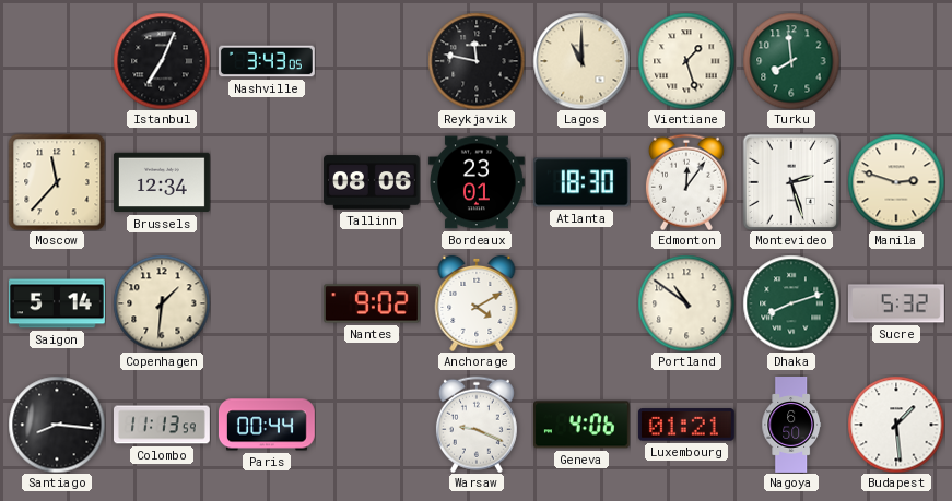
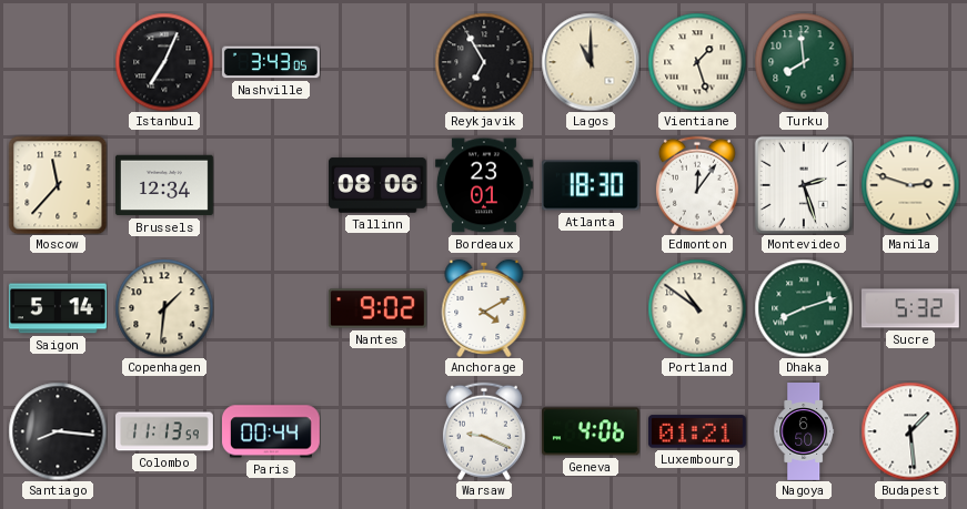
Reykjavik: 11:47 -> 6:55
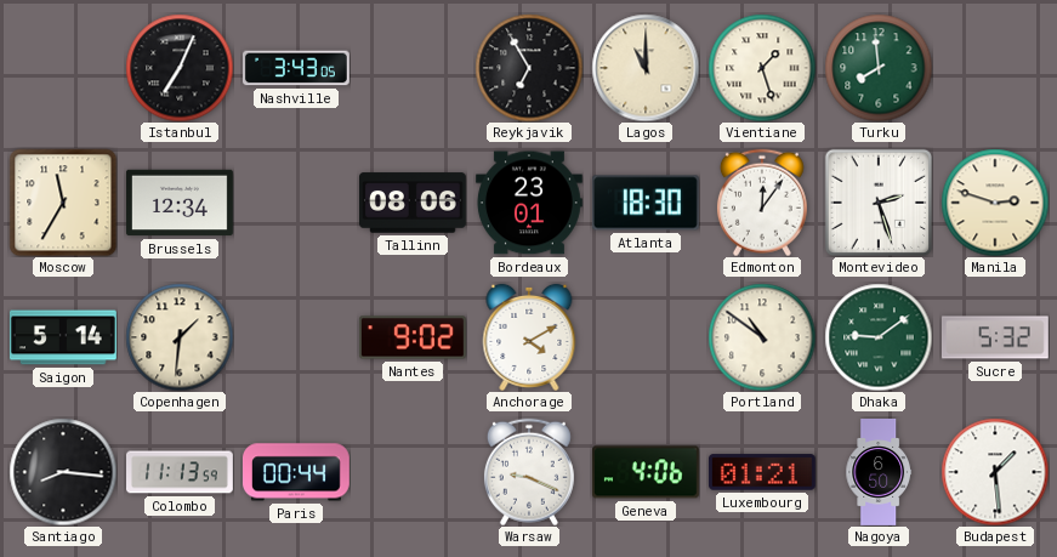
Moscow: 11:37 -> 11:35
Dhaka: 8:12 -> 9:09
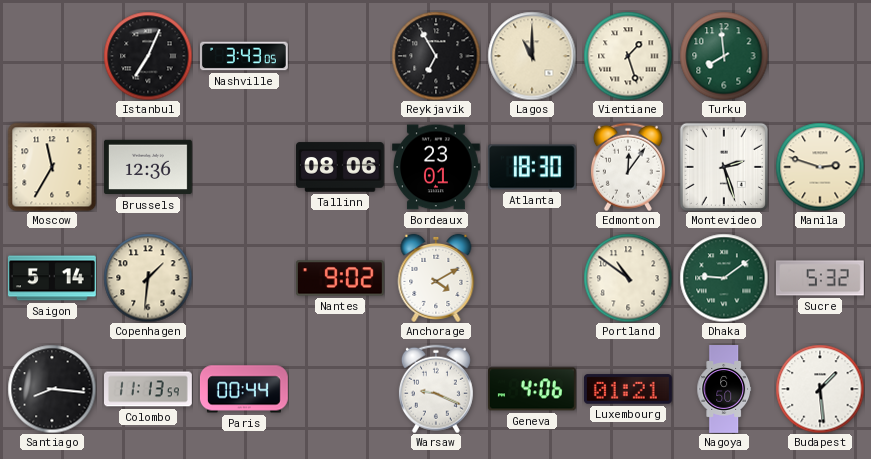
Brussels: 12:34 -> 12:36
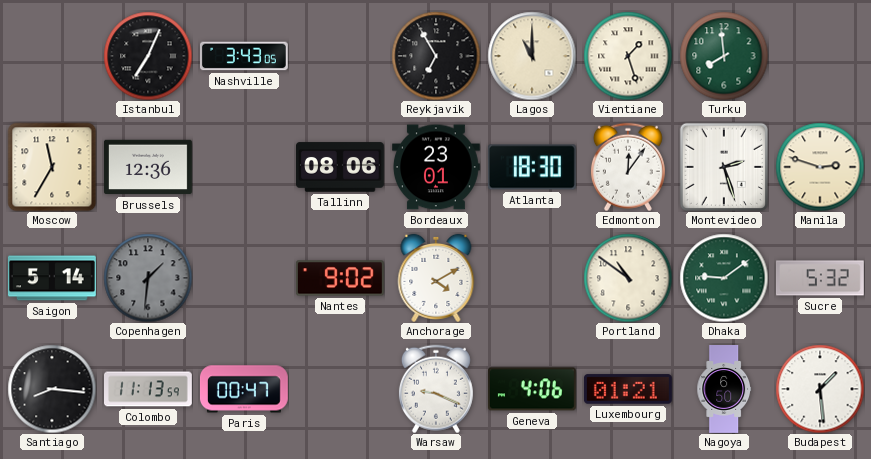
Copenhagen dial: cream -> grey
Paris: 00:44 -> 00:47
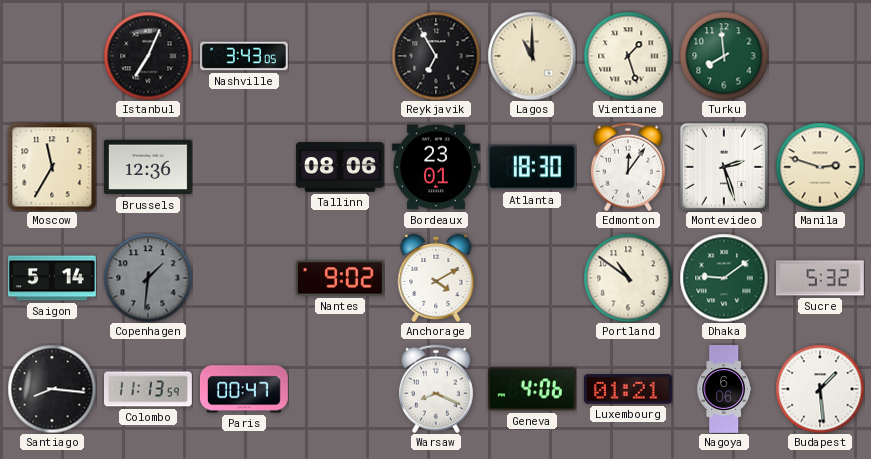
Warsaw: 9:19 -> 8:19
Nagoya: 6:50 -> 6:06
